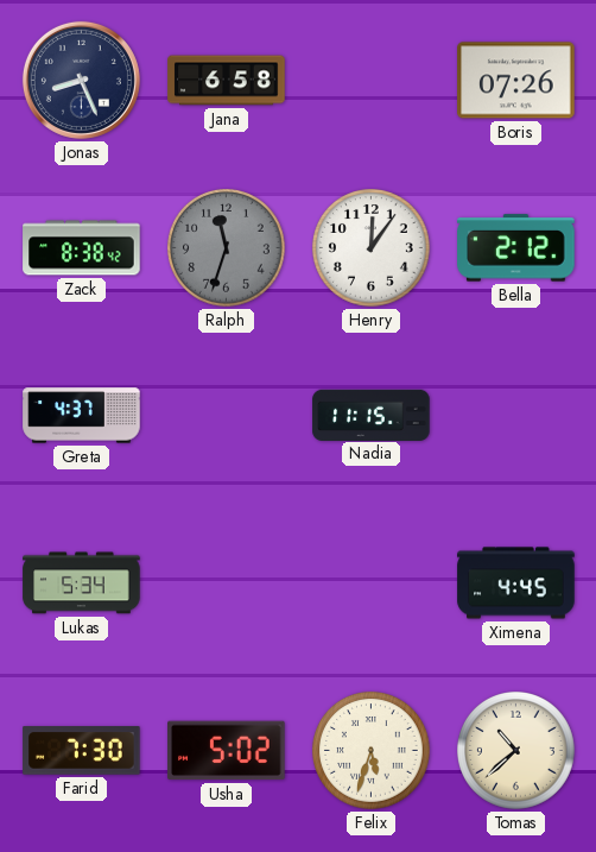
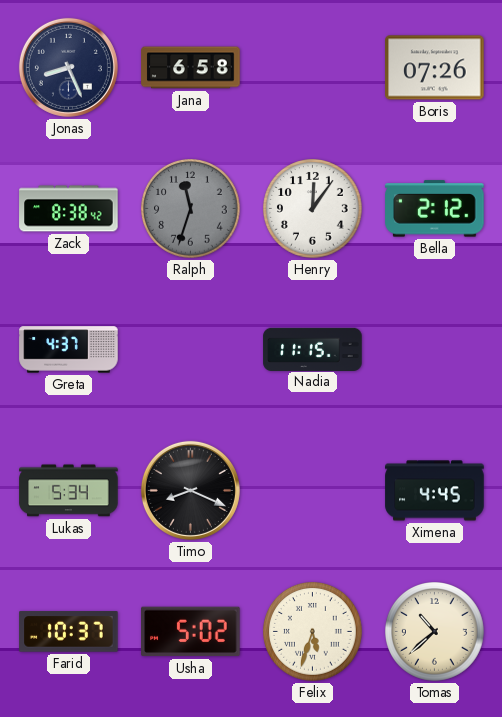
Timo: none -> 8:19
Farid: 7:30 -> 10:37
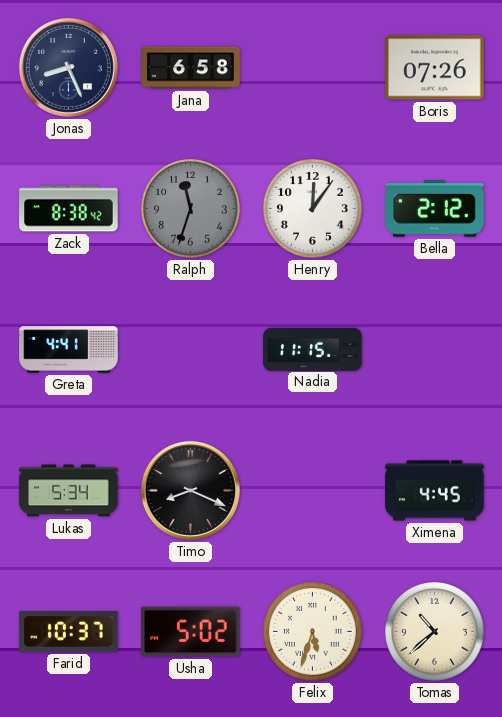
Greta: 4:37 -> 4:41
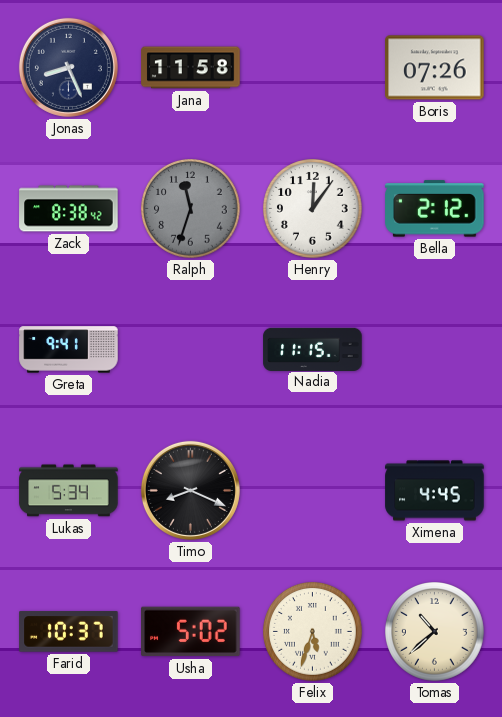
Jana: 6:58 -> 11:58
Greta: 4:41 -> 9:41
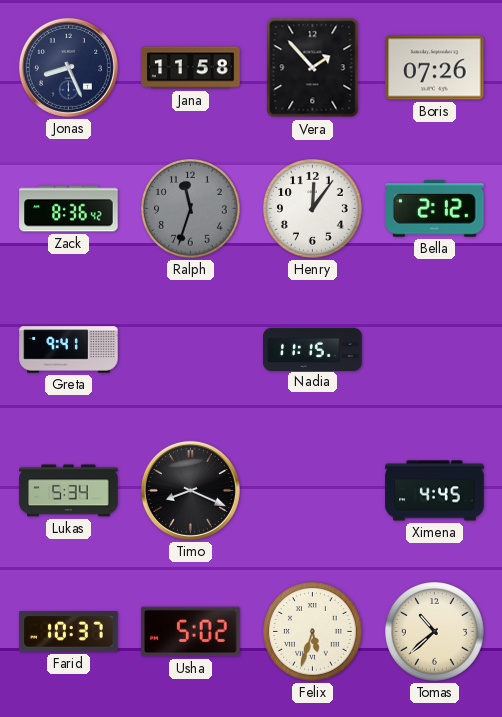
Vera: none -> 1:53
Zack: 8:38 -> 8:36
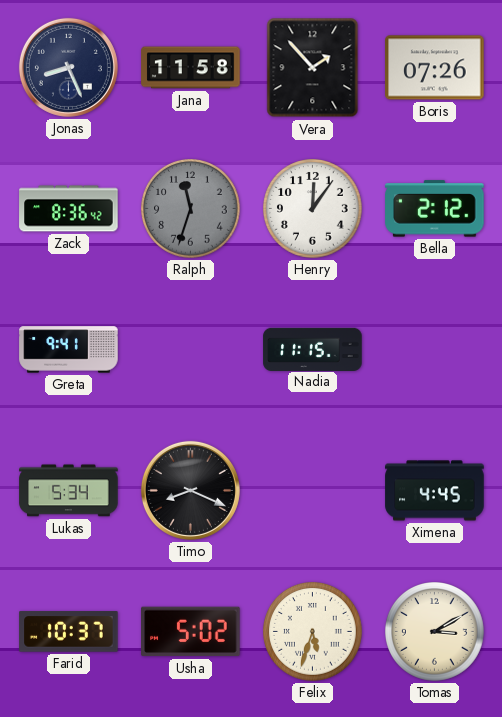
Tomas: 10:38 -> 3:10
